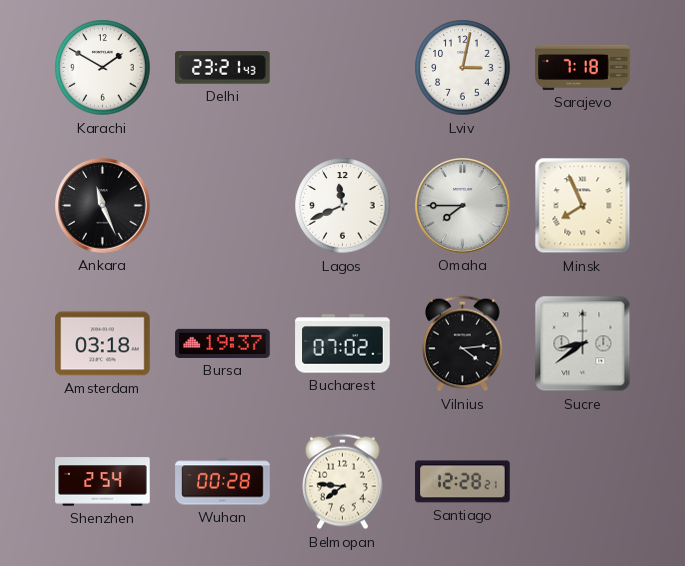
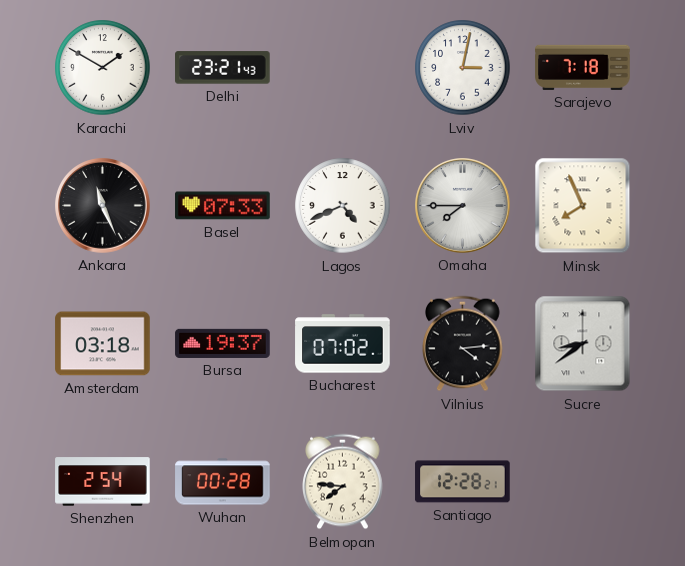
Basel: none -> 07:33
Lagos: 11:41 -> 4:41
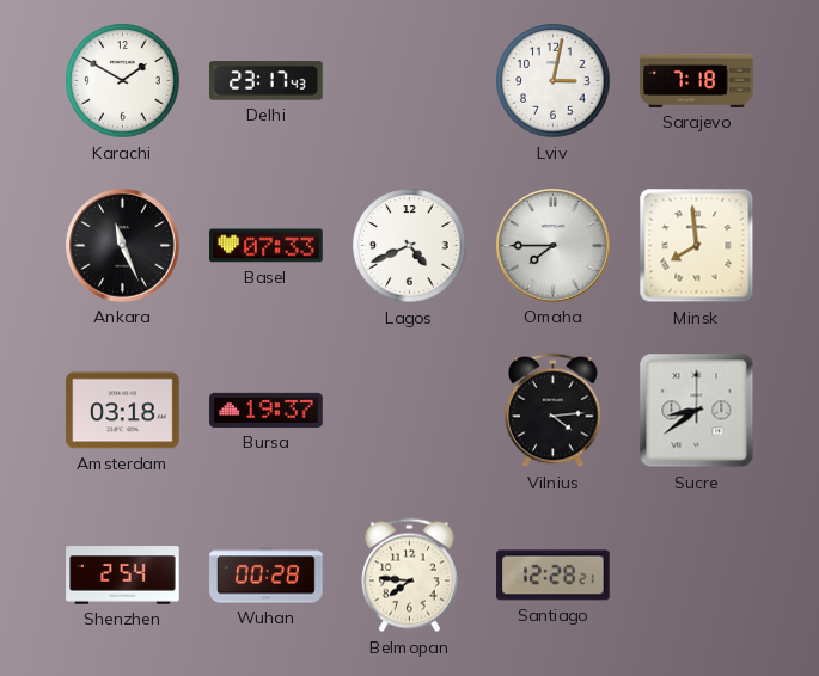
Delhi: 23:21 -> 23:17
Minsk: 7:56 -> 7:59
Bucharest: 07:02 -> none
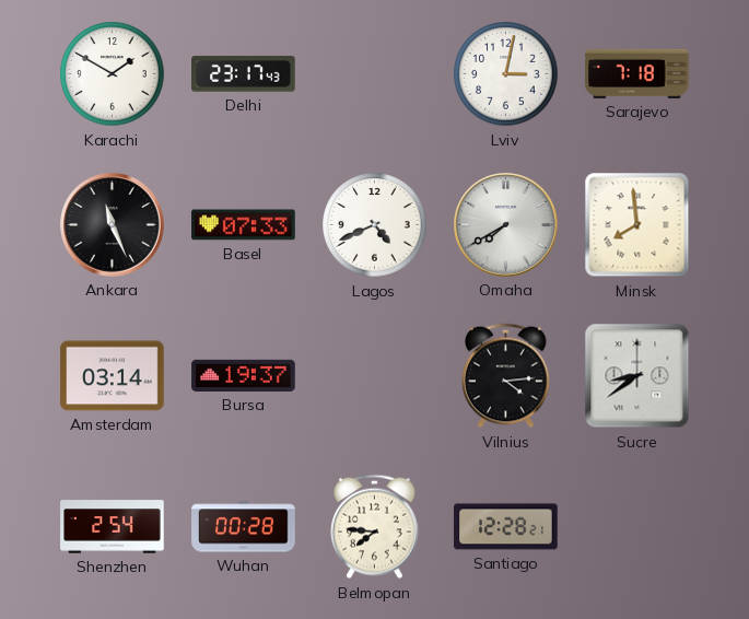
Omaha: 7:45 -> 7:40
Amsterdam: 03:18 -> 03:14
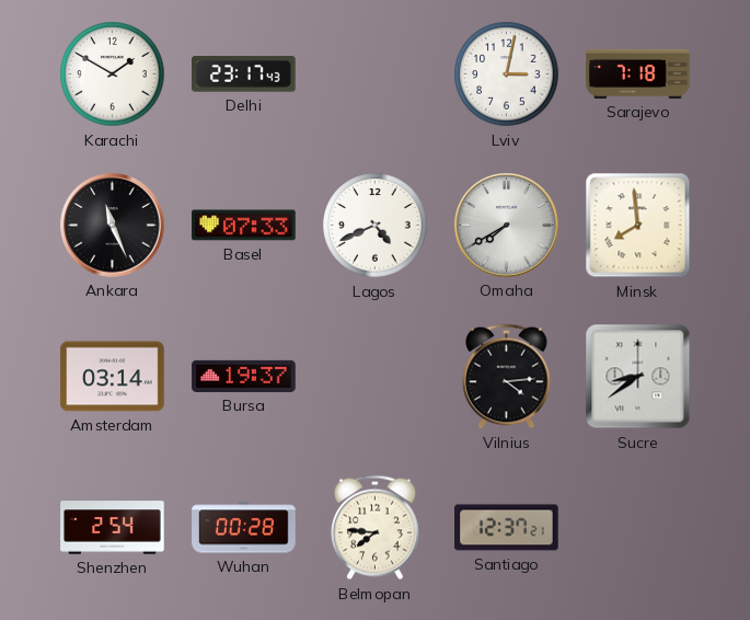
Santiago: 12:28 -> 12:37
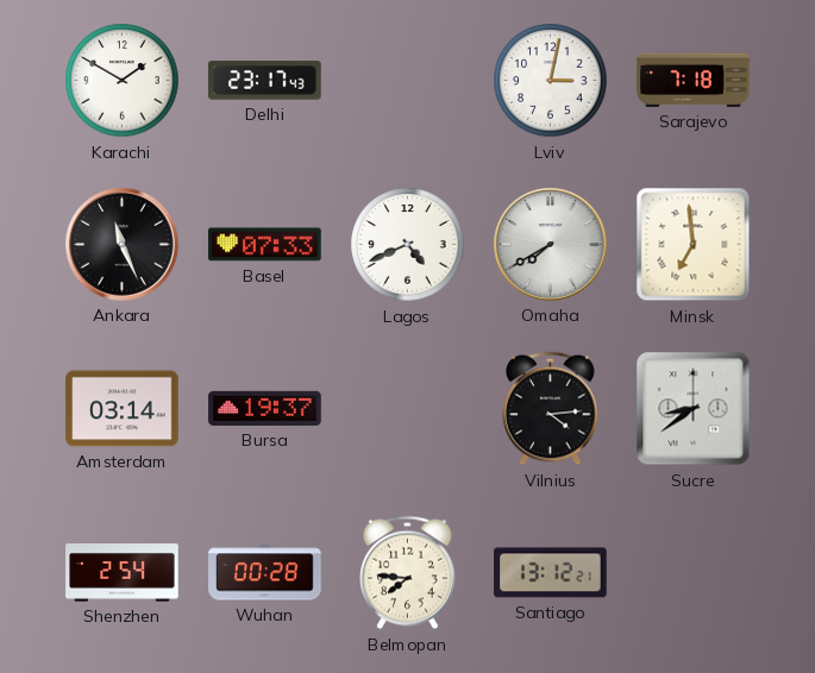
Minsk: 7:59 -> 6:59
Santiago: 12:37 -> 13:12
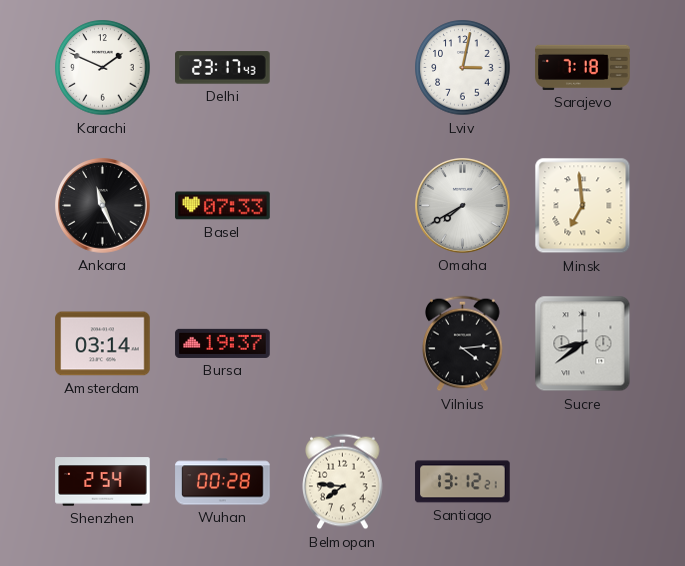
Karachi: 1:50 -> 1:49
Lagos: 4:41 -> none
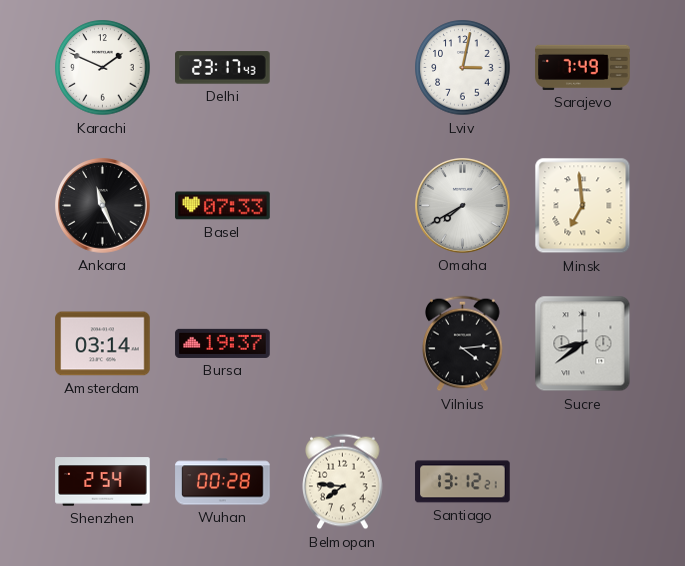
Sarajevo: 7:18 -> 7:49
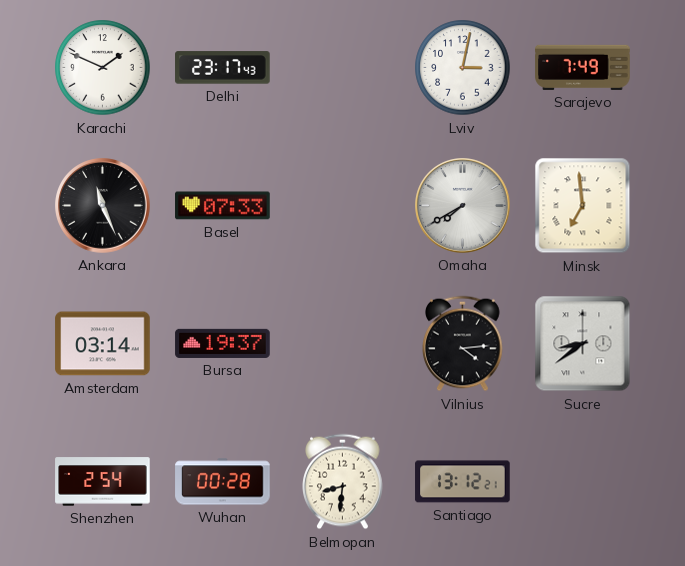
Belmopan: 7:46 -> 8:31
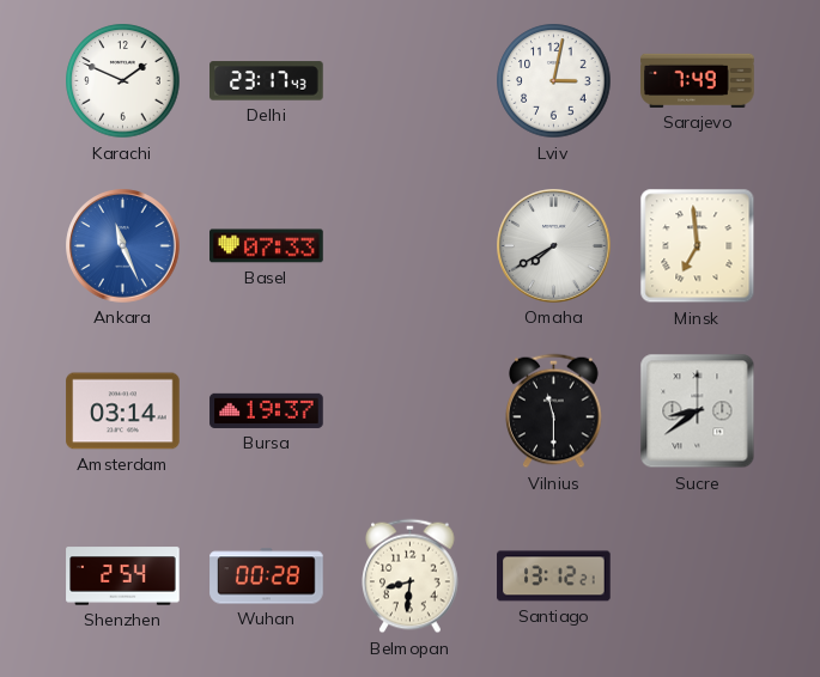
Ankara dial: black -> blue
Vilnius: 4:14 -> 11:30
